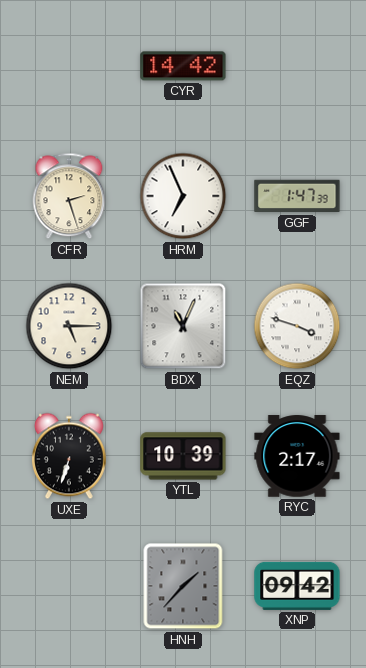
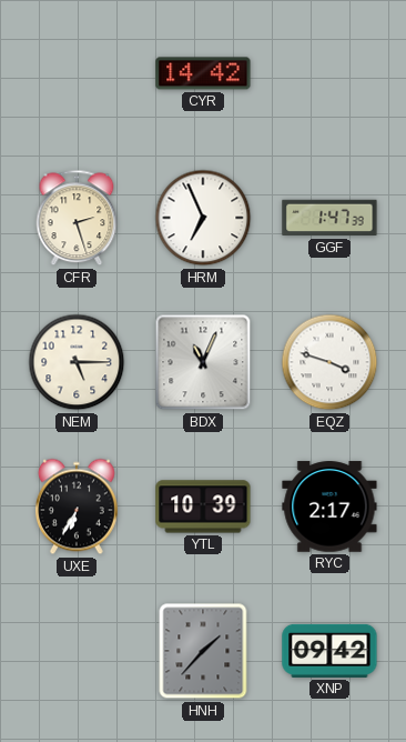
UXE: 6:33 -> 6:35
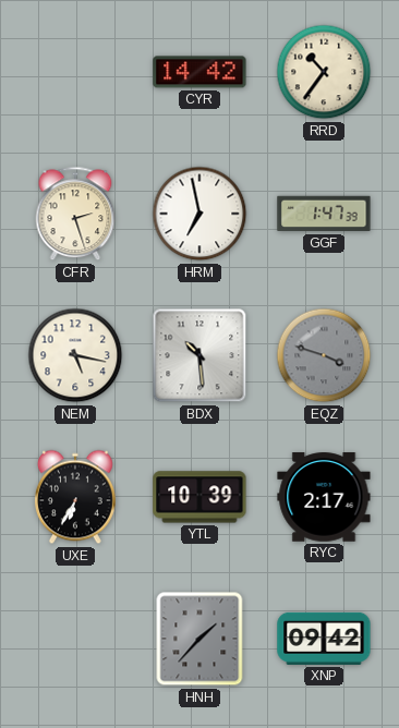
RRD: none -> 10:36
HRM: 6:56 -> 6:58
NEM: 5:15 -> 5:17
BDX: 11:04 -> 10:29
EQZ dial: white -> grey
